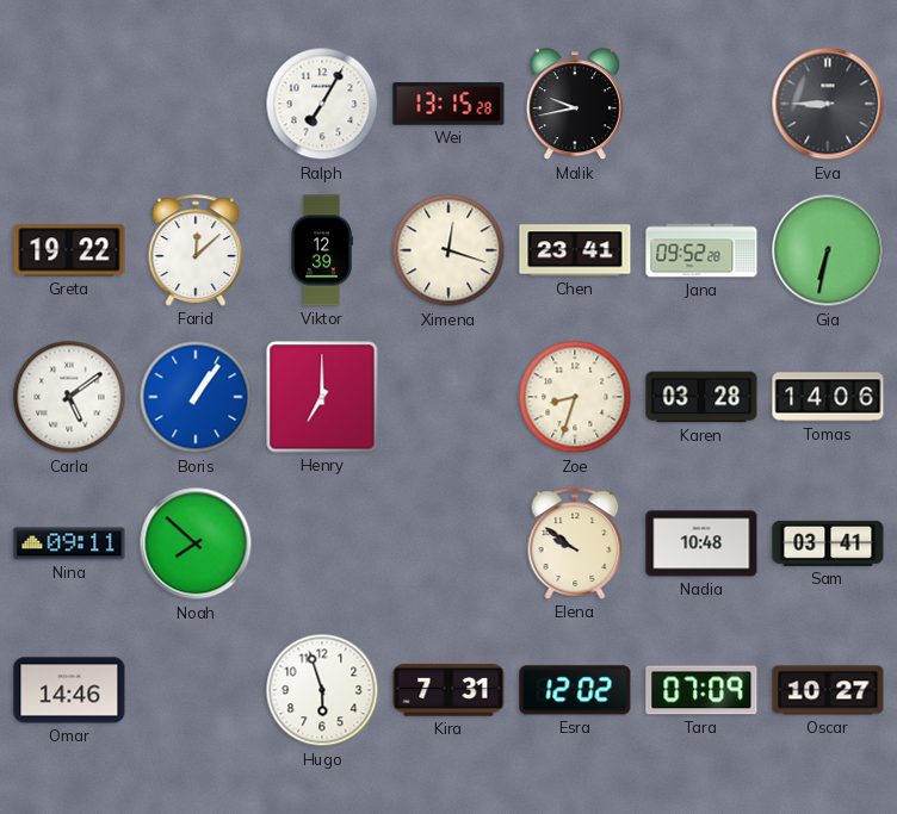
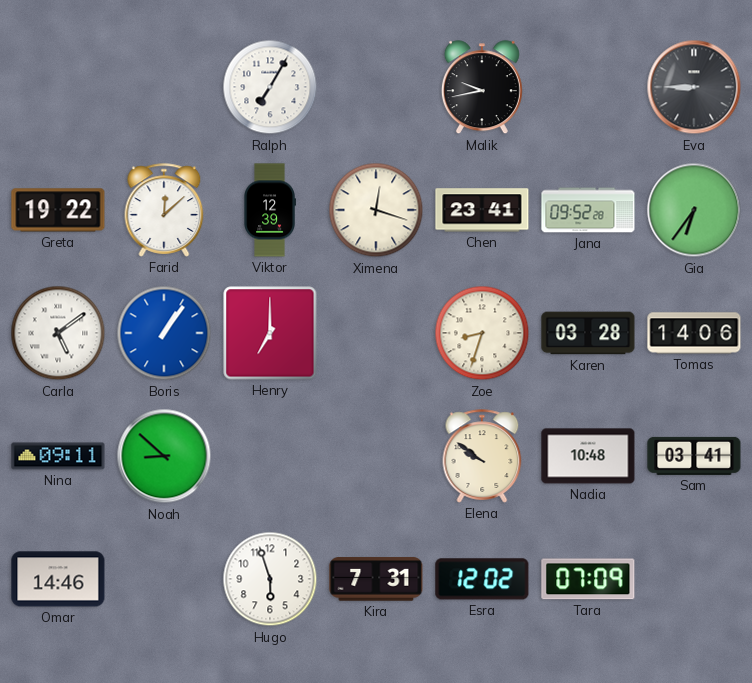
Wei: 13:15 -> none
Gia: 6:32 -> 6:36
Noah: 7:52 -> 8:52
Oscar: 10:27 -> none
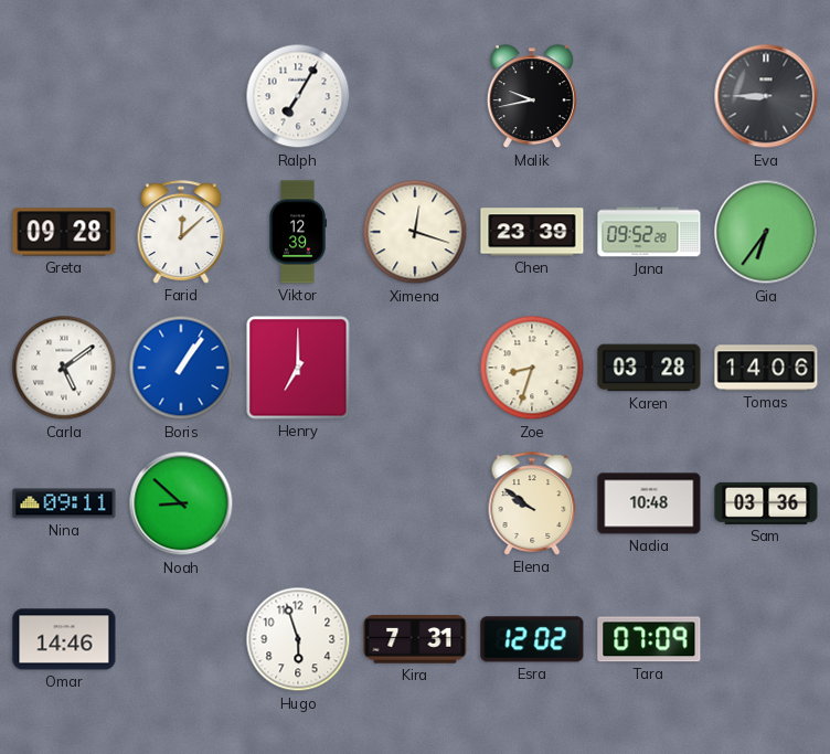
Greta: 19:22 -> 09:28
Chen: 23:41 -> 23:39
Sam: 03:41 -> 03:36
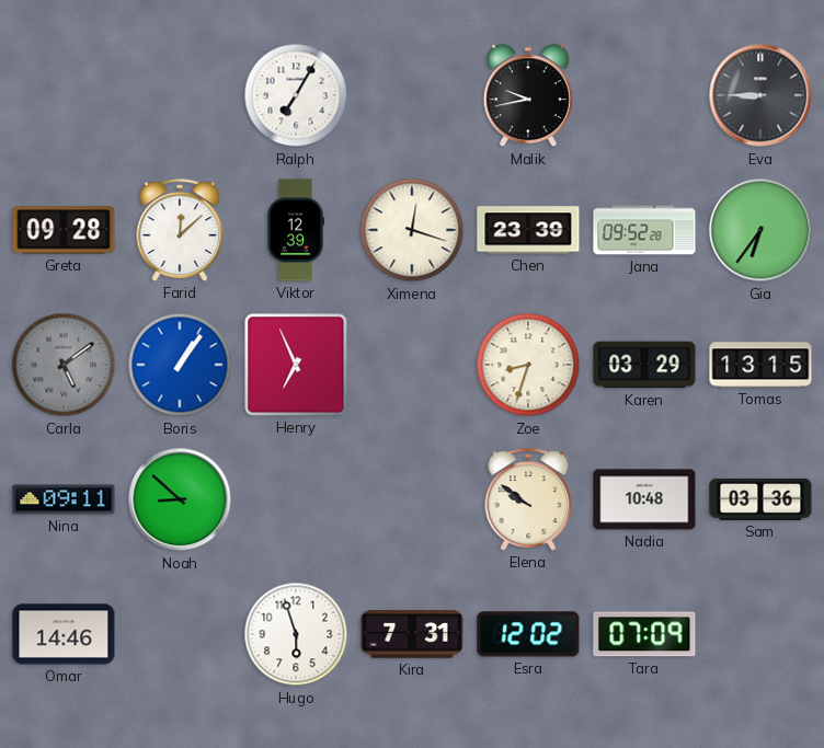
Carla dial: white -> grey
Henry: 7:00 -> 6:56
Karen: 03:28 -> 03:29
Tomas: 14:06 -> 13:15
